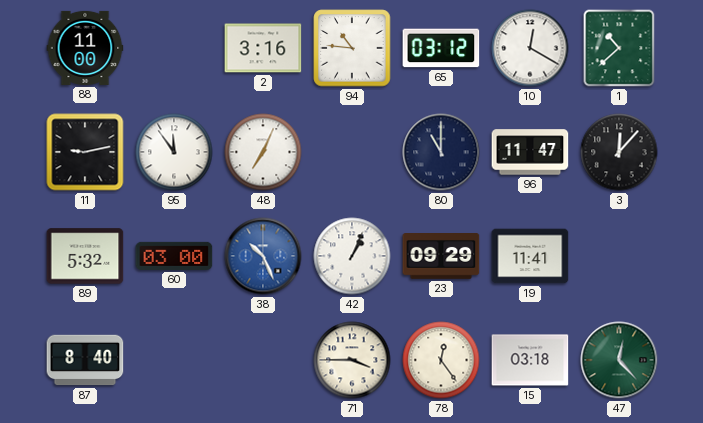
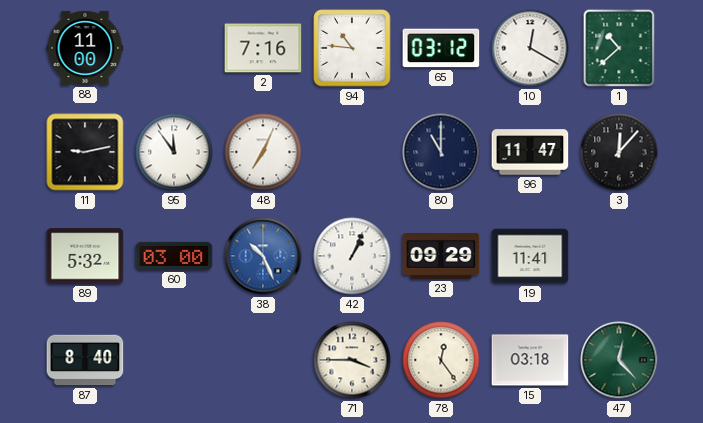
2: 3:16 -> 7:16
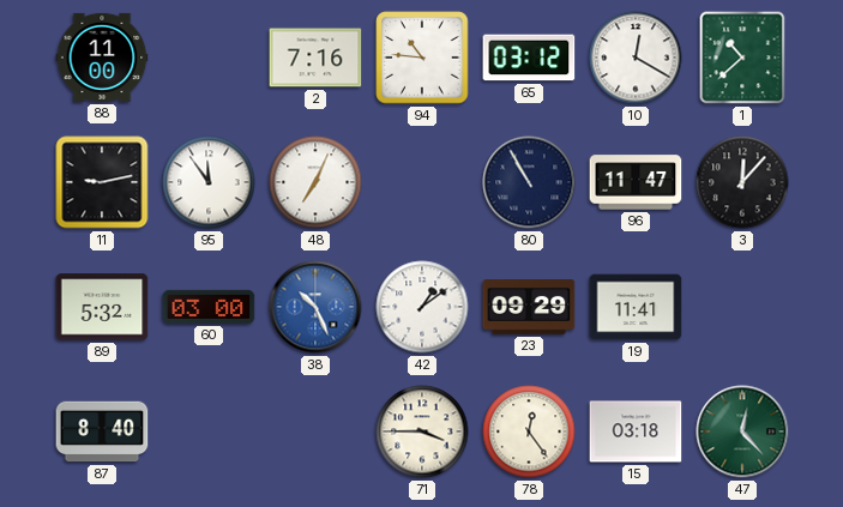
80: 11:00 -> 10:55
42: 1:04 -> 1:09
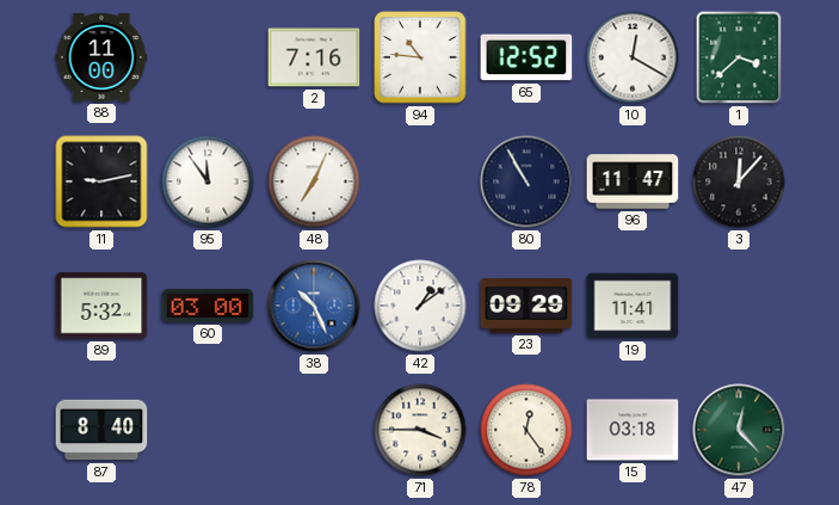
65: 03:12 -> 12:52
1: 10:38 -> 3:38
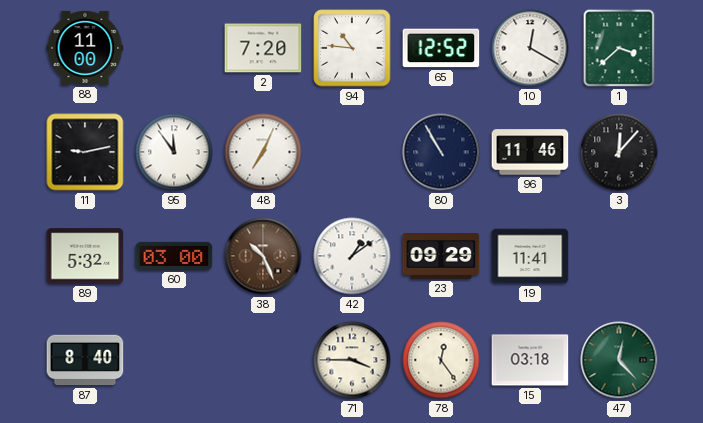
2: 7:16 -> 7:20
96: 11:47 -> 11:46
38 dial: blue -> brown
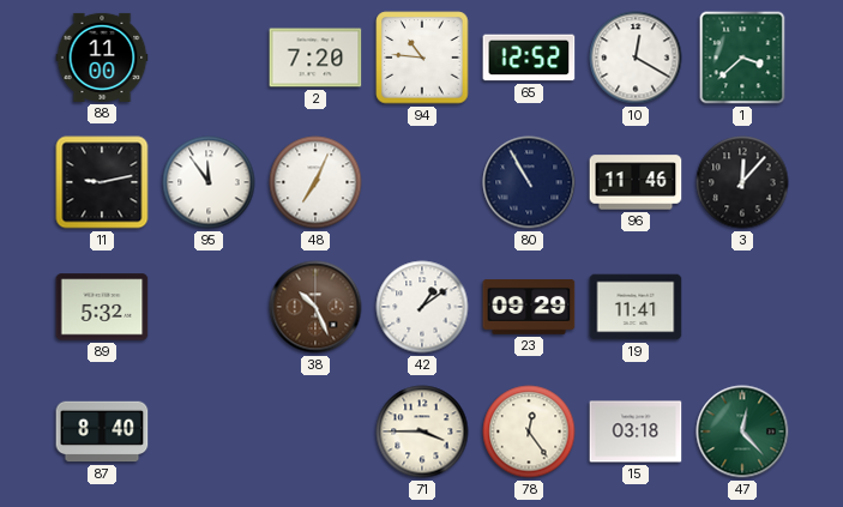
60: 03:00 -> none
